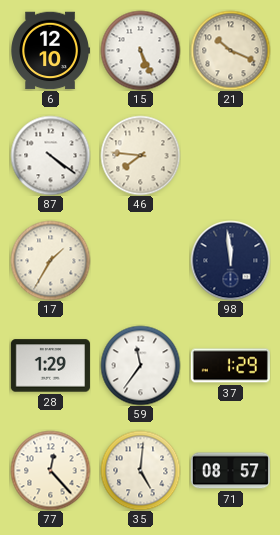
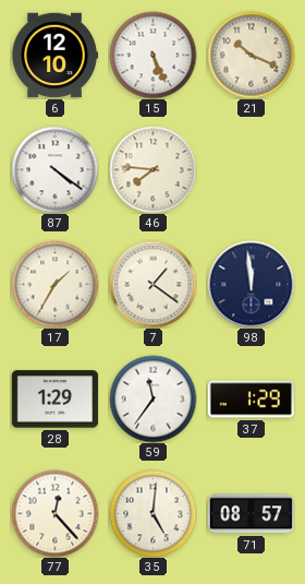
7: none -> 1:21
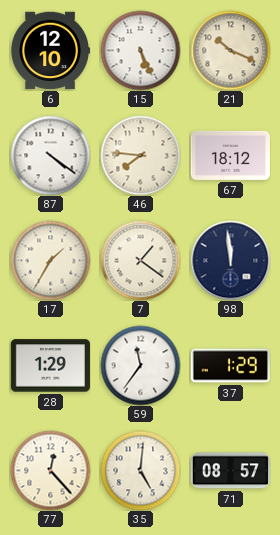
67: none -> 18:12
